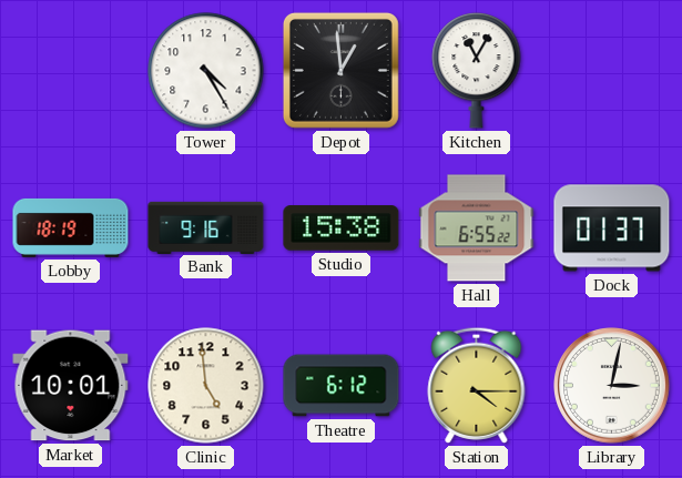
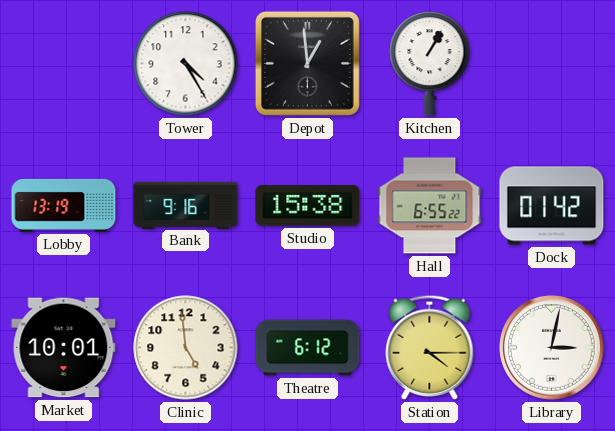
Kitchen: 11:05 -> 1:05
Lobby: 18:19 -> 13:19
Dock: 01:37 -> 01:42
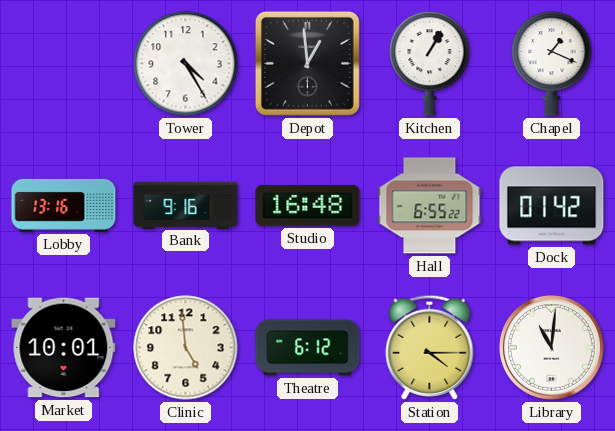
Chapel: none -> 1:19
Lobby: 13:19 -> 13:16
Studio: 15:38 -> 16:48
Library: 3:02 -> 11:01
